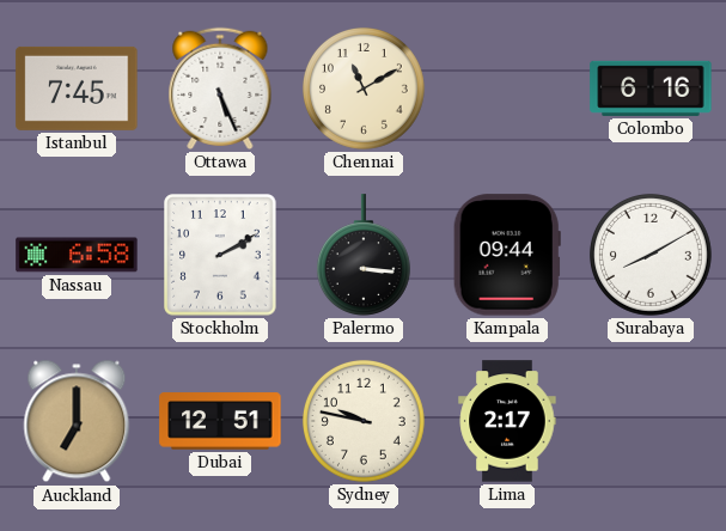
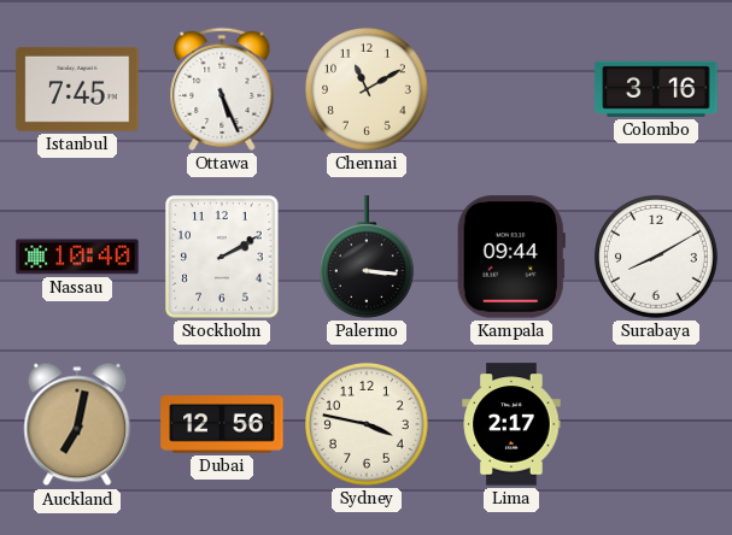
Colombo: 6:16 -> 3:16
Nassau: 6:58 -> 10:40
Auckland: 7:00 -> 7:02
Dubai: 12:51 -> 12:56
Sydney: 9:47 -> 3:47
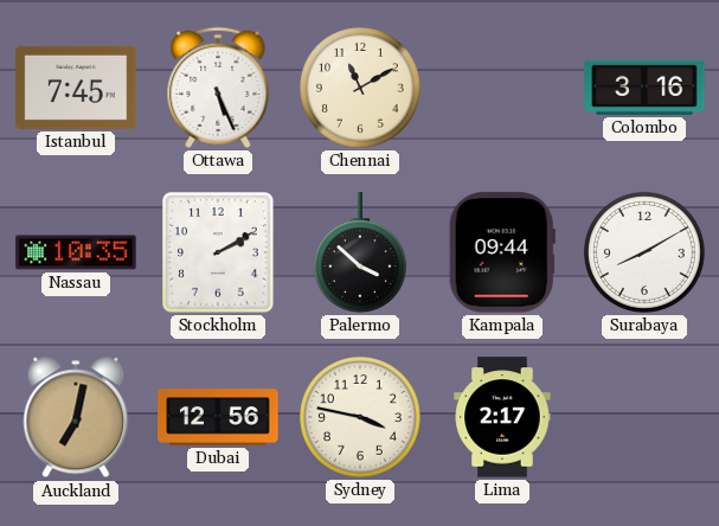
Nassau: 10:40 -> 10:35
Palermo: 3:16 -> 3:52
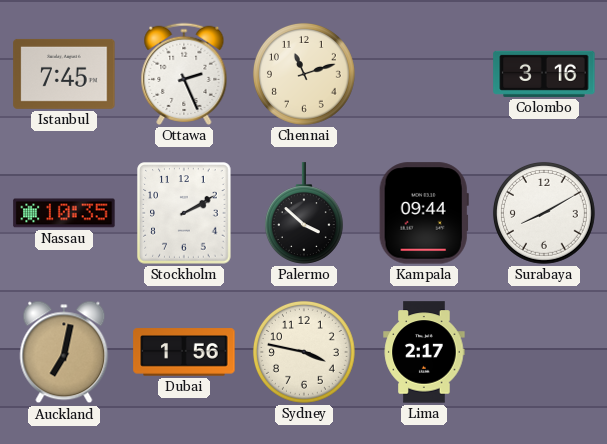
Ottawa: 5:26 -> 2:26
Chennai: 11:10 -> 11:12
Dubai: 12:56 -> 1:56
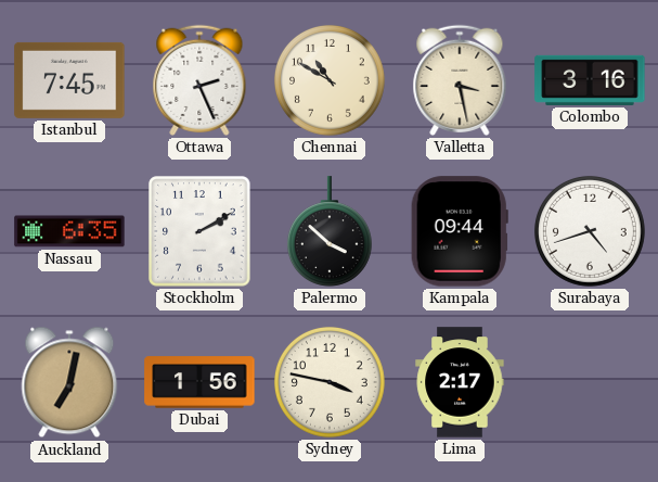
Chennai: 11:12 -> 10:50
Valletta: none -> 3:28
Nassau: 10:35 -> 6:35
Surabaya: 8:10 -> 4:42
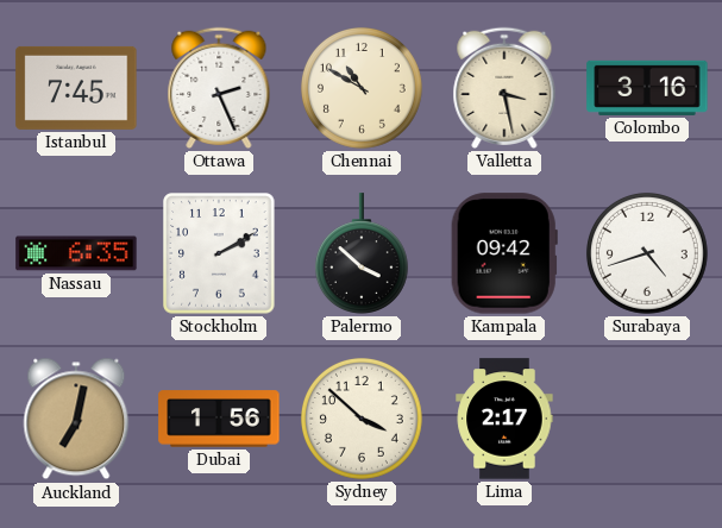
Kampala: 09:44 -> 09:42
Sydney: 3:47 -> 3:52
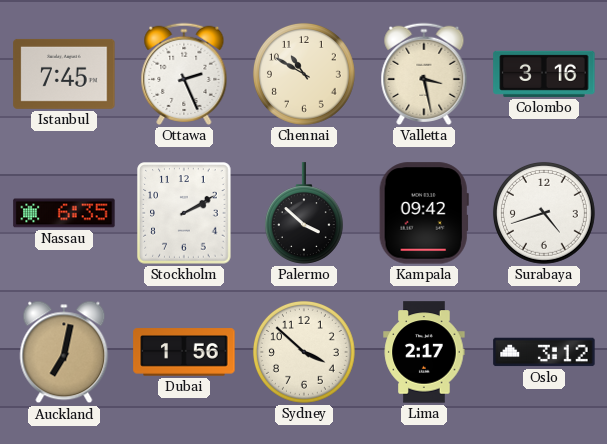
Oslo: none -> 3:12
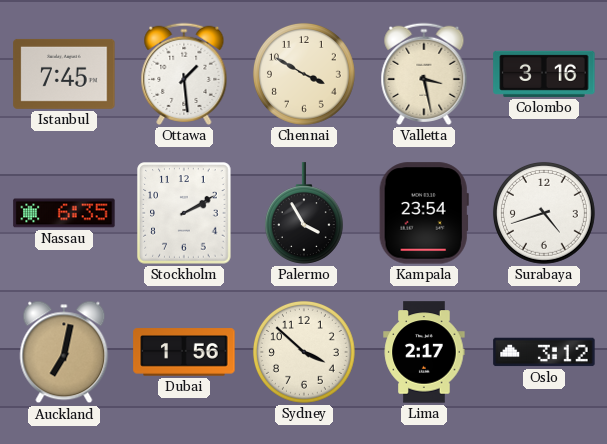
Ottawa: 2:26 -> 1:29
Chennai: 10:50 -> 3:50
Palermo: 3:52 -> 3:55
Kampala: 09:42 -> 23:54
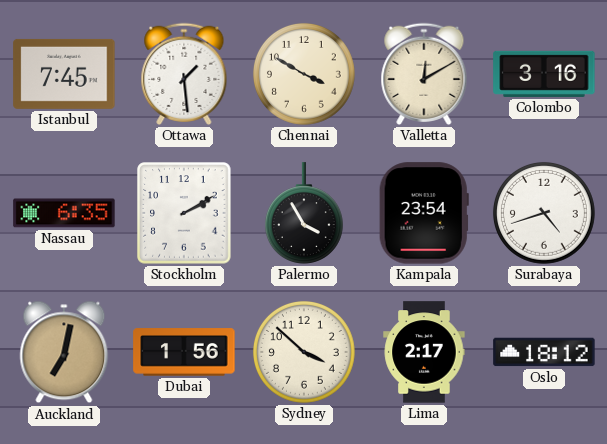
Valletta: 3:28 -> 12:10
Oslo: 3:12 -> 18:12
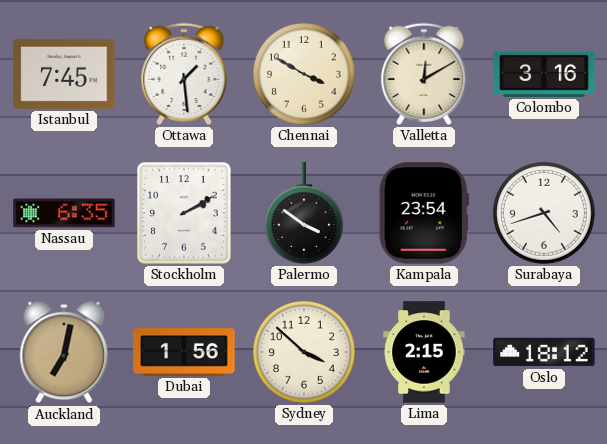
Palermo: 3:55 -> 3:51
Lima: 2:17 -> 2:15
